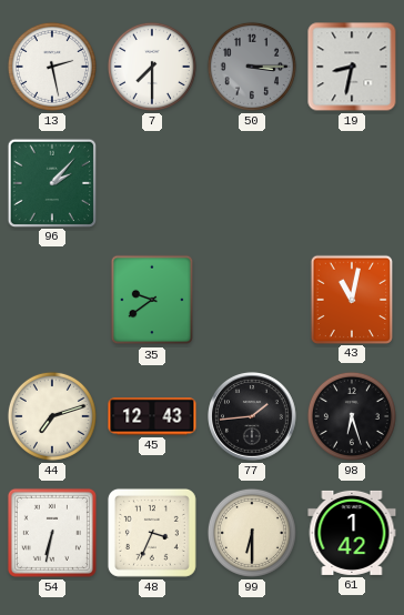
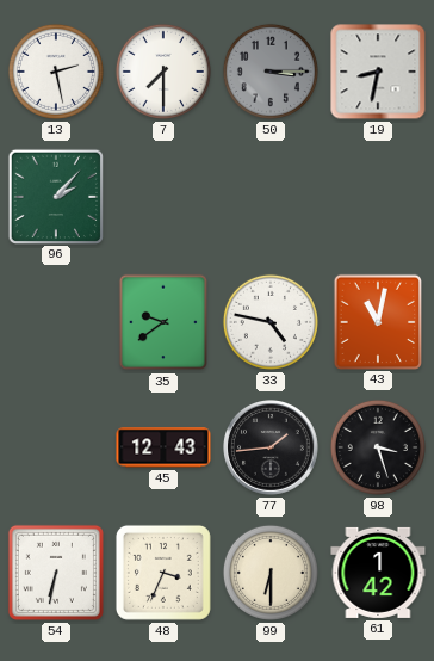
33: none -> 4:47
44: 7:12 -> none
98: 6:27 -> 3:27
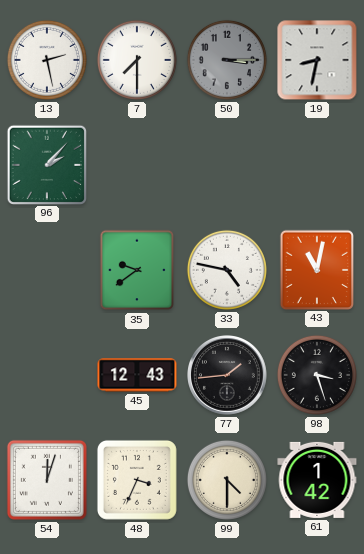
54: 6:32 -> 12:03
99: 6:30 -> 4:30
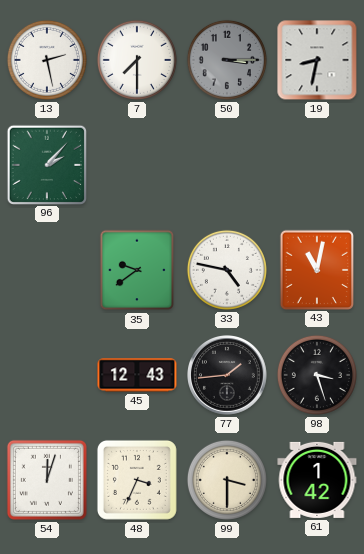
99: 4:30 -> 3:30
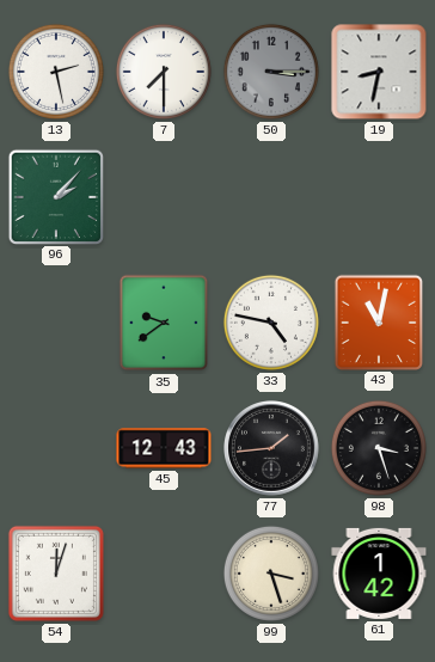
48: 3:34 -> none
99: 3:30 -> 3:27
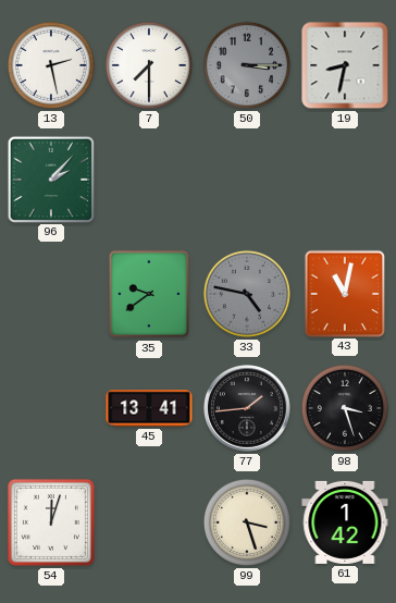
33 dial: white -> grey
45: 12:43 -> 13:41
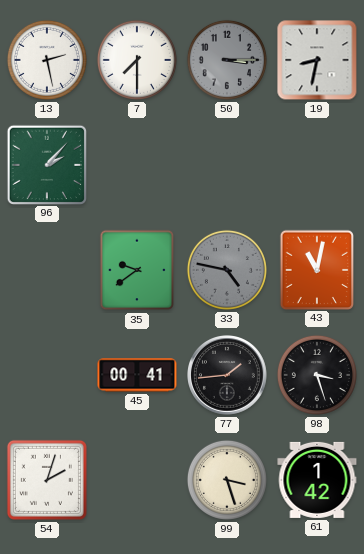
45: 13:41 -> 00:41
54: 12:03 -> 2:03
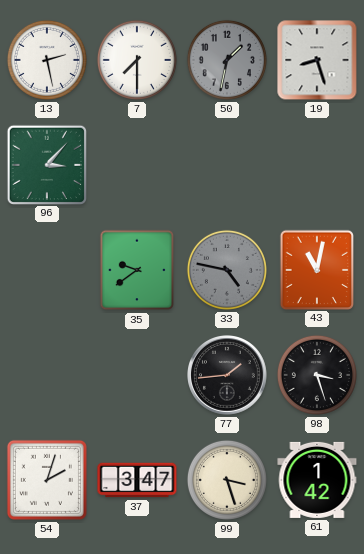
50: 3:15 -> 1:32
19: 8:32 -> 8:27
96: 2:07 -> 3:07
45: 00:41 -> none
37: none -> 3:47
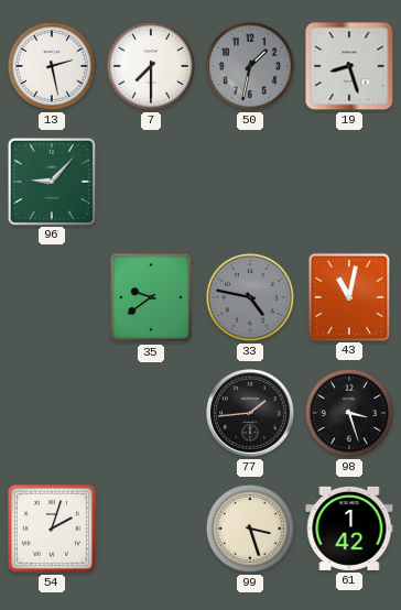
96: 3:07 -> 9:07
37: 3:47 -> none
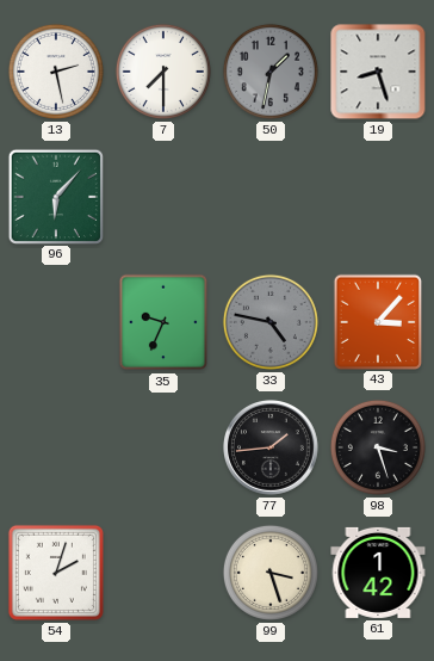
96: 9:07 -> 6:07
35: 9:39 -> 9:34
43: 11:02 -> 3:07
